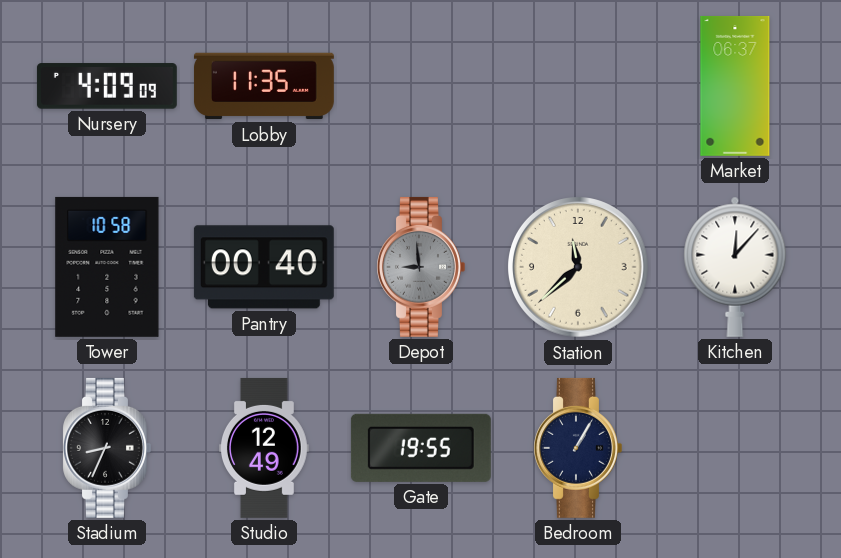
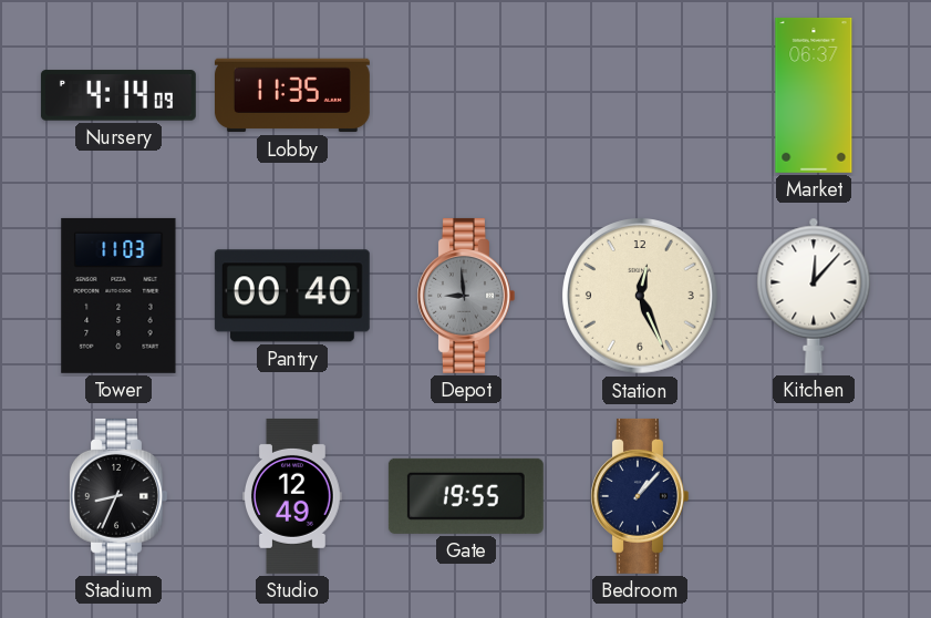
Nursery: 4:09 -> 4:14
Tower: 10:58 -> 11:03
Station: 11:38 -> 12:26
Bedroom: 1:05 -> 1:07
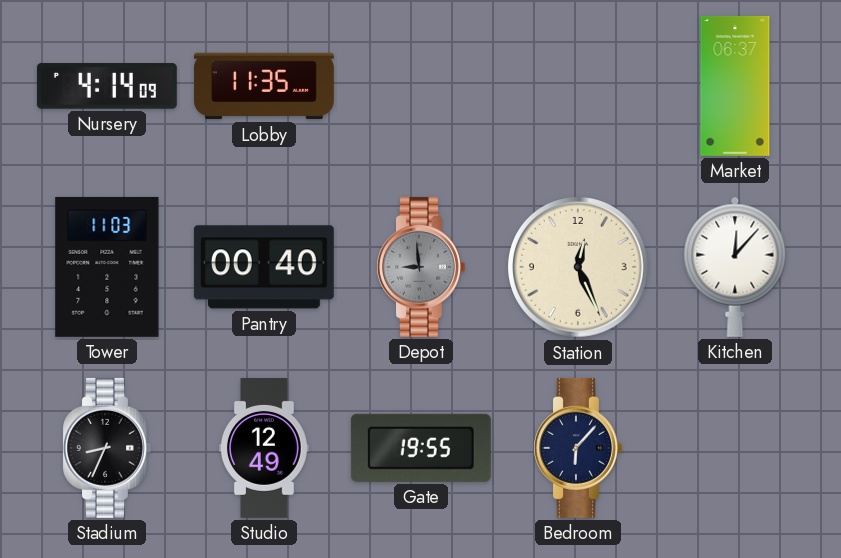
Bedroom: 1:07 -> 6:07
